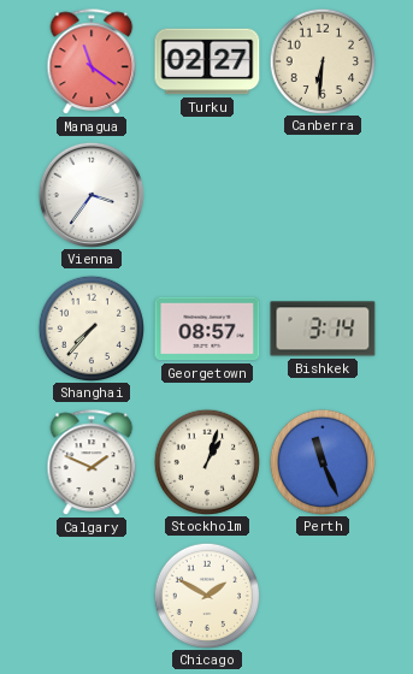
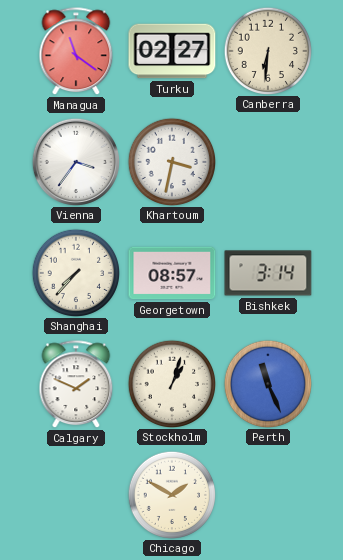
Khartoum: none -> 3:32
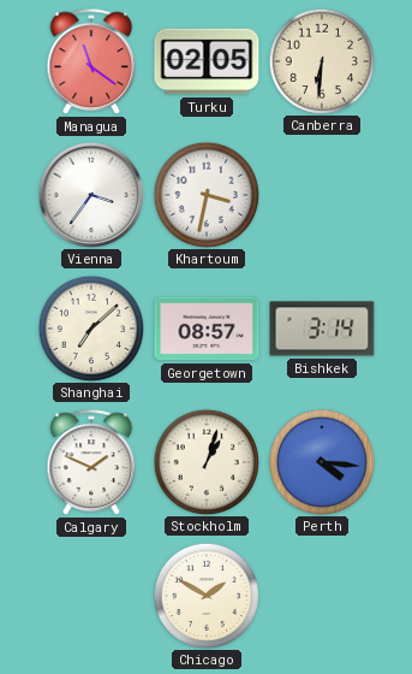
Turku: 02:27 -> 02:05
Shanghai: 7:37 -> 7:08
Perth: 11:26 -> 4:16
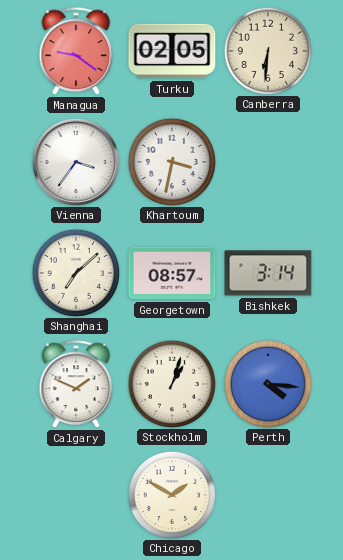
Managua: 11:21 -> 9:21
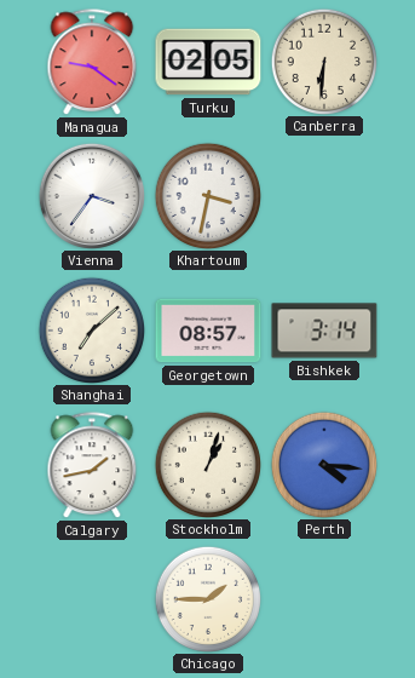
Calgary: 1:49 -> 1:43
Chicago: 1:50 -> 1:45
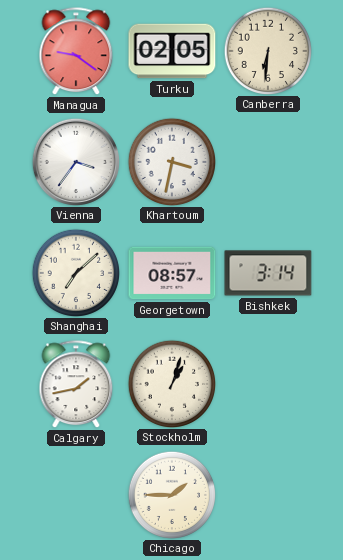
Perth: 4:16 -> none
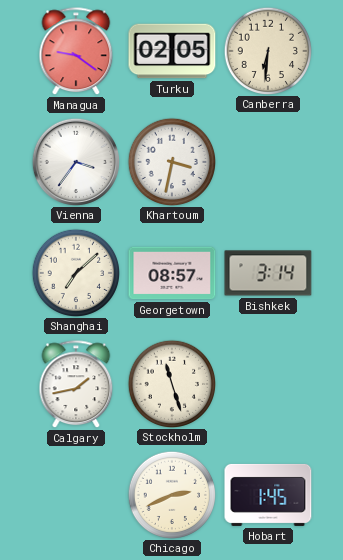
Stockholm: 1:03 -> 11:27
Chicago: 1:45 -> 2:41
Hobart: none -> 1:45
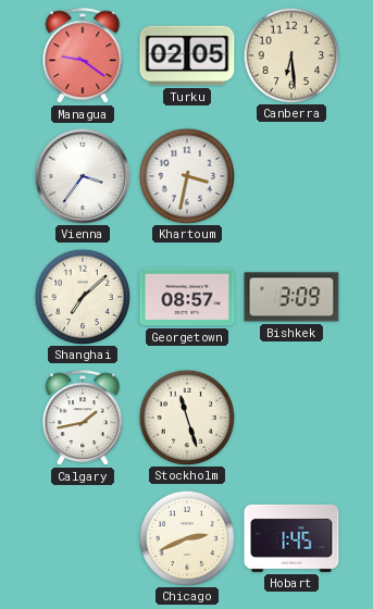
Canberra: 6:31 -> 6:29
Bishkek: 3:14 -> 3:09
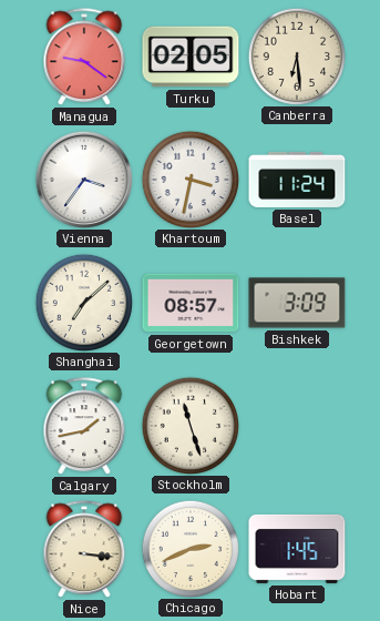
Basel: none -> 11:24
Nice: none -> 3:16
